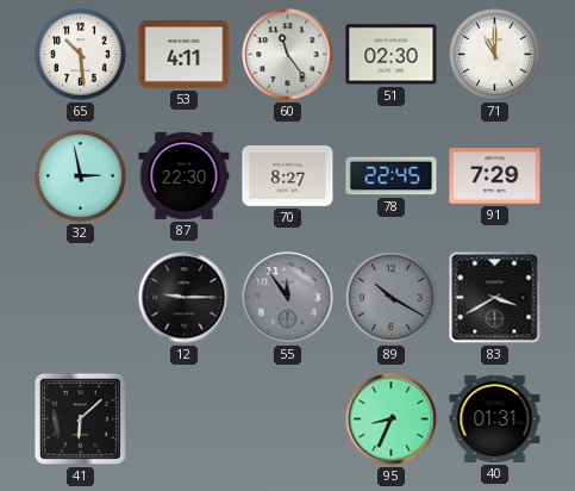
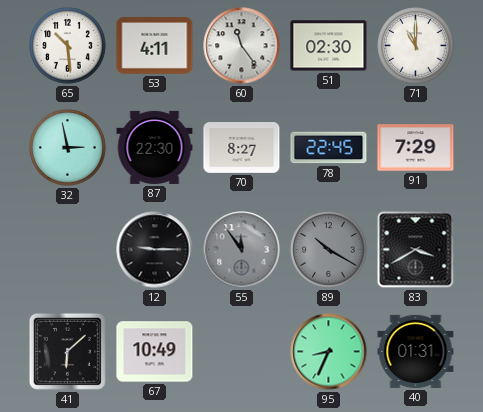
67: none -> 10:49
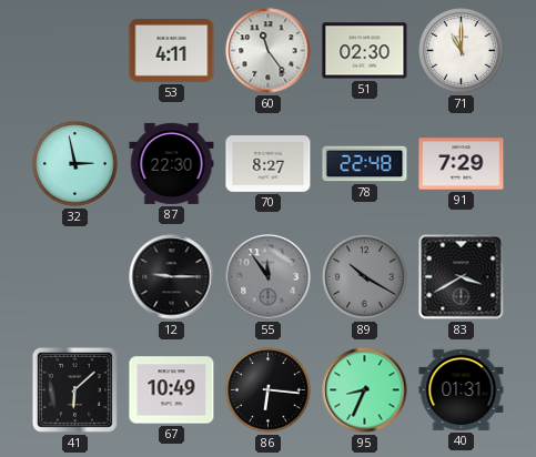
65: 10:29 -> none
78: 22:45 -> 22:48
86: none -> 6:16
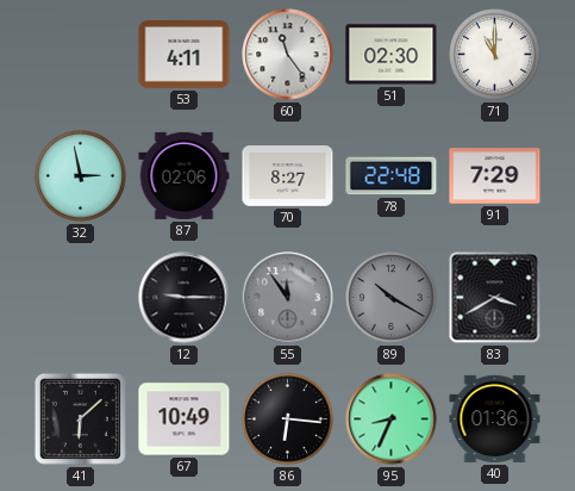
87: 22:30 -> 02:06
40: 01:31 -> 01:36
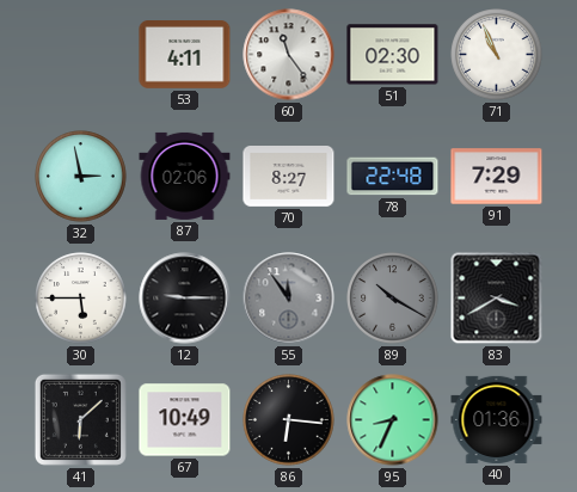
71: 11:00 -> 10:56
30: none -> 5:45
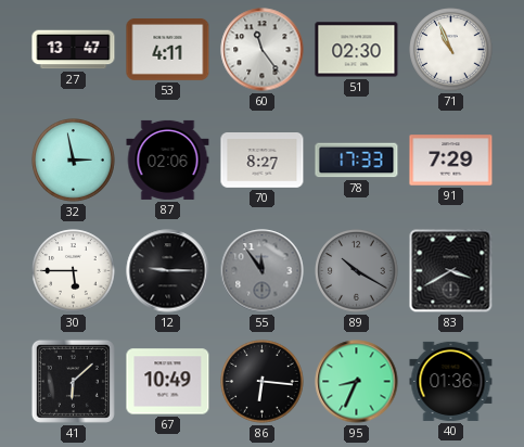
27: none -> 13:47
78: 22:48 -> 17:33
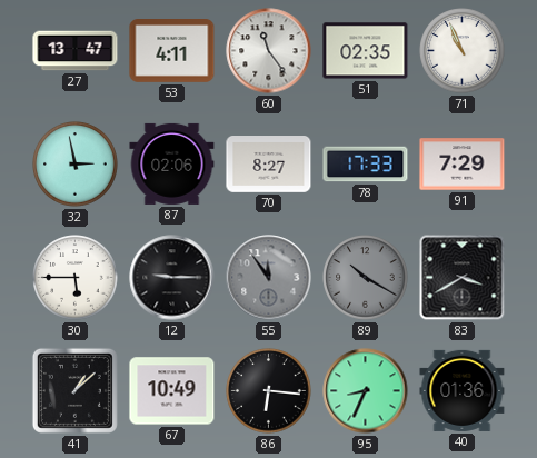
51: 02:30 -> 02:35
41: 6:08 -> 1:08
